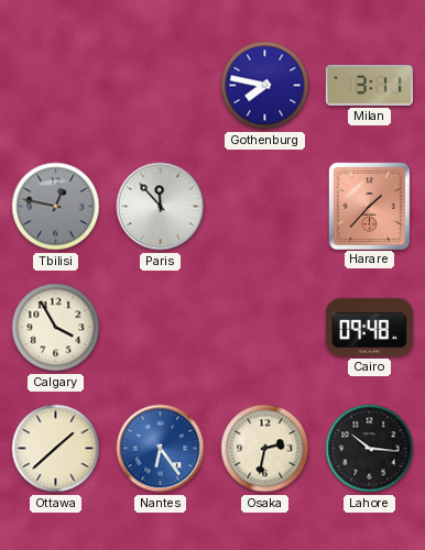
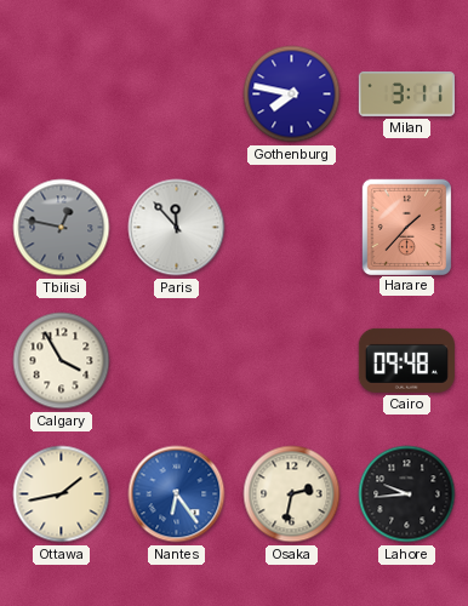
Ottawa: 1:38 -> 1:43
Lahore: 10:16 -> 9:44
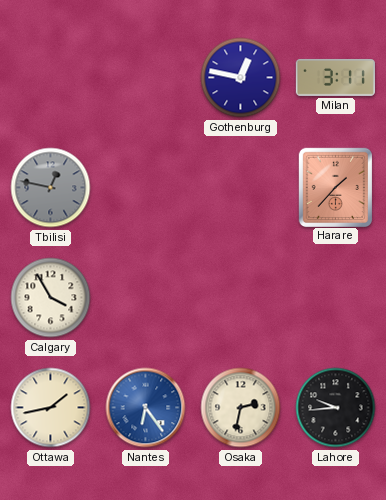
Gothenburg: 7:47 -> 12:47
Paris: 11:53 -> none
Cairo: 09:48 -> none
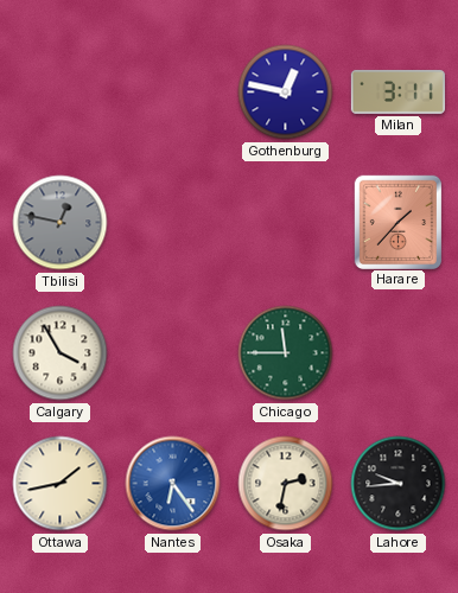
Chicago: none -> 11:45
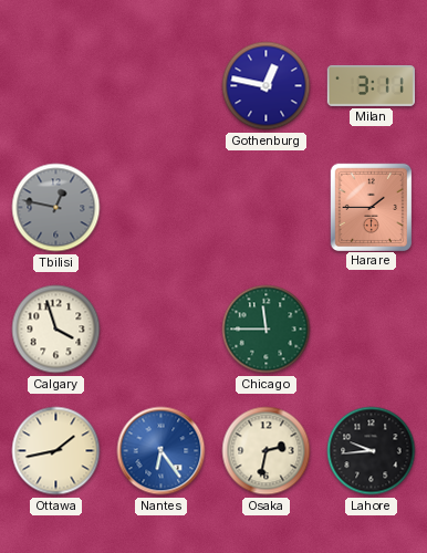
Harare: 1:37 -> 1:45
Calgary: 3:55 -> 3:57
